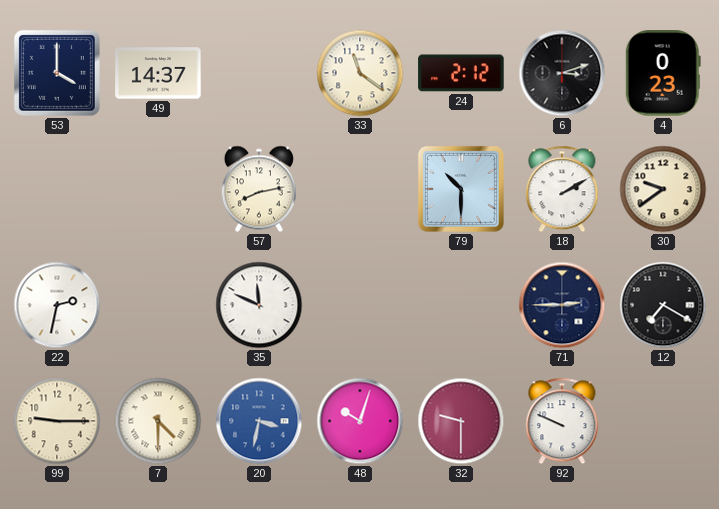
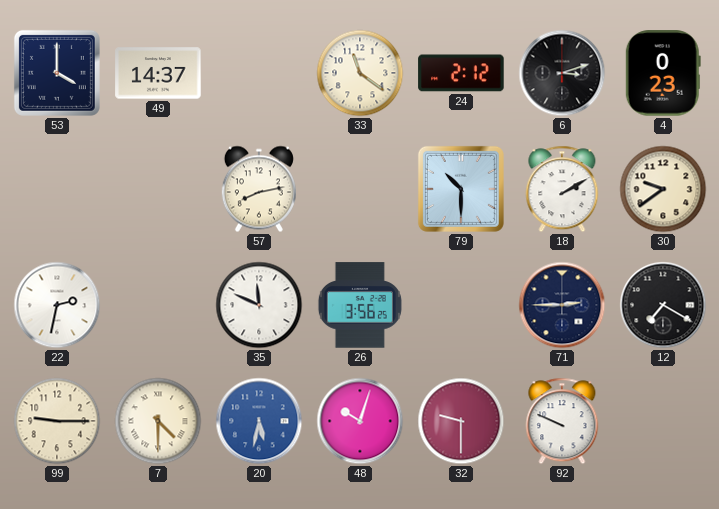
26: none -> 3:56
20: 3:32 -> 5:32
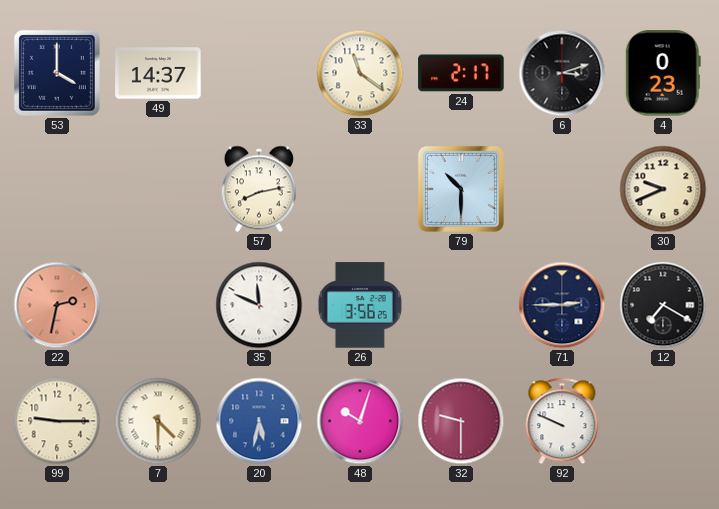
24: 2:12 -> 2:17
18: 2:10 -> none
30: 9:39 -> 9:41
22 dial: white -> salmon
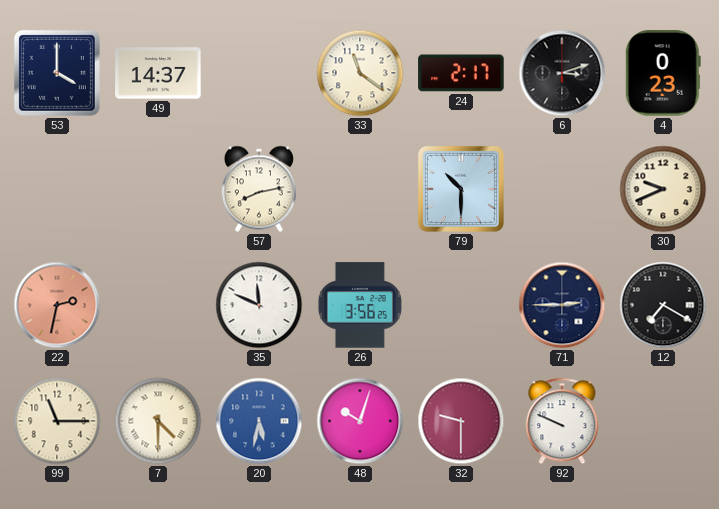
99: 9:15 -> 11:15
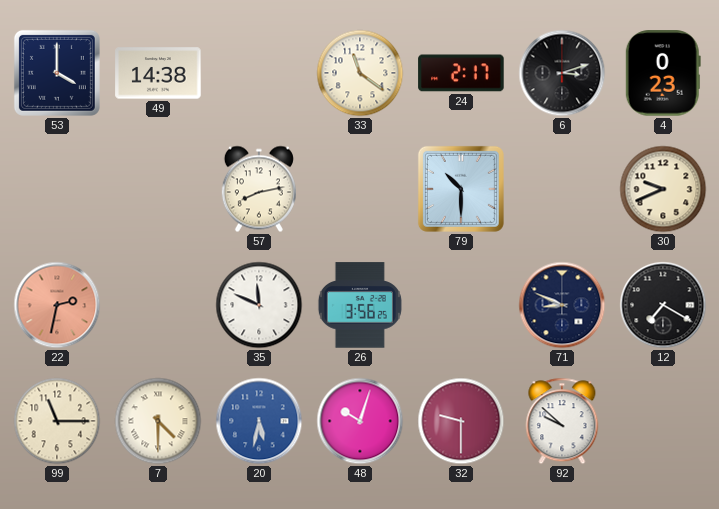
49: 14:37 -> 14:38
71: 2:45 -> 8:49
92: 9:49 -> 9:52
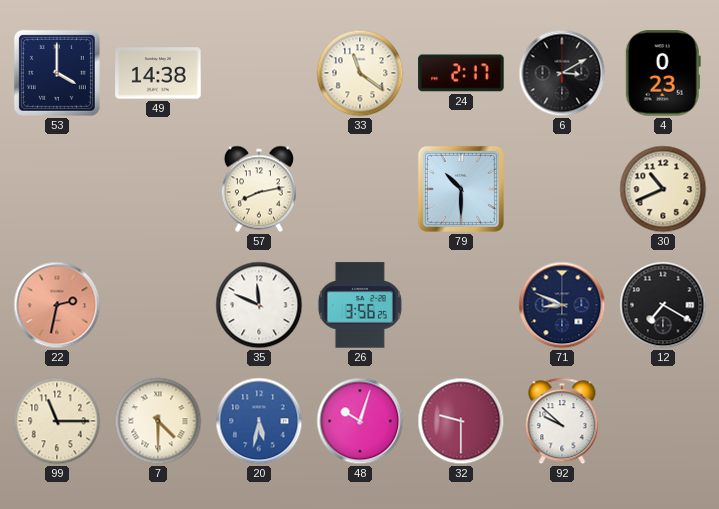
6: 3:12 -> 3:10
30: 9:41 -> 10:41
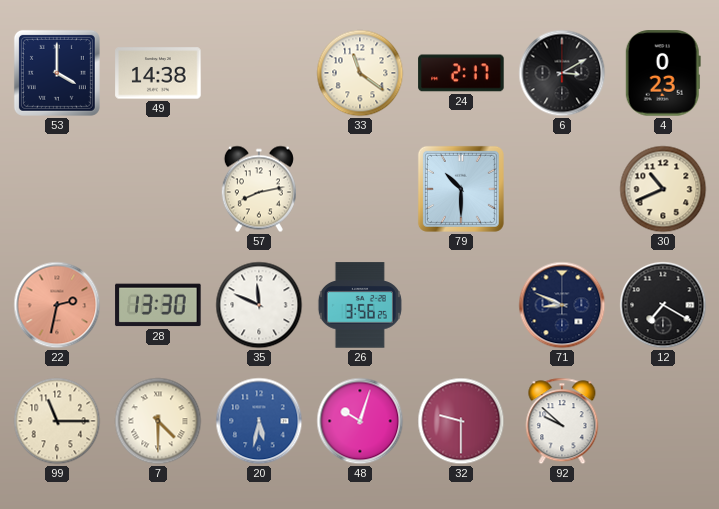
28: none -> 13:30
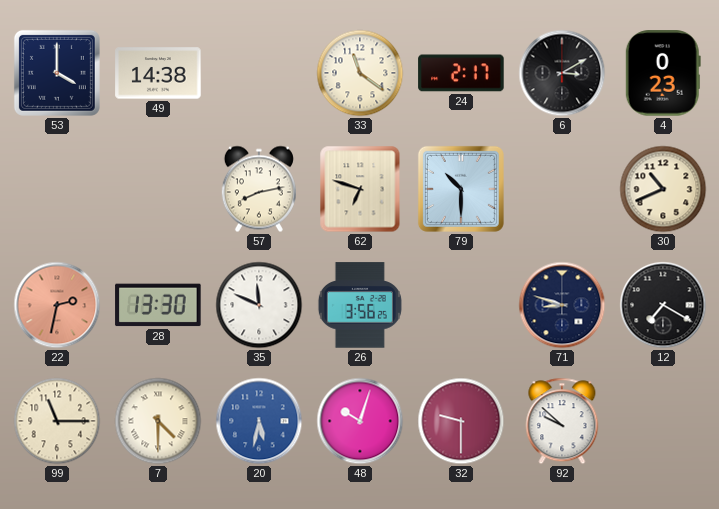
62: none -> 6:48
71: 8:49 -> 8:48
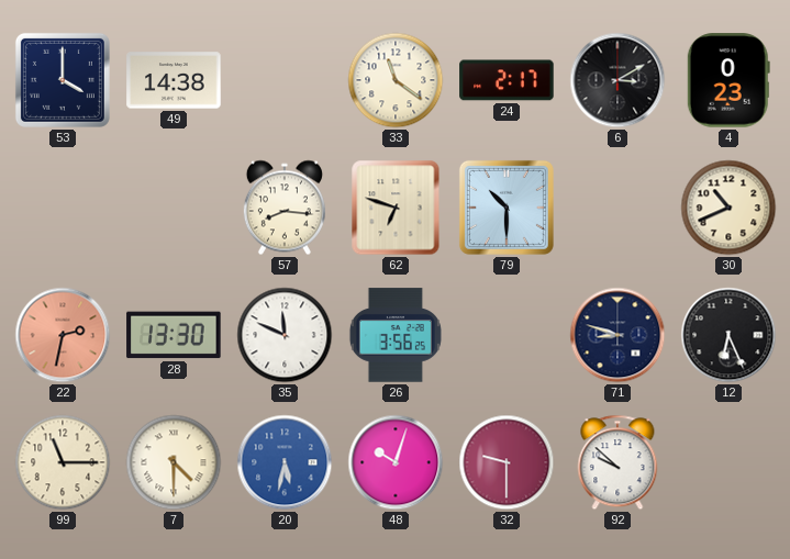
57: 8:13 -> 8:16
12: 7:20 -> 6:26
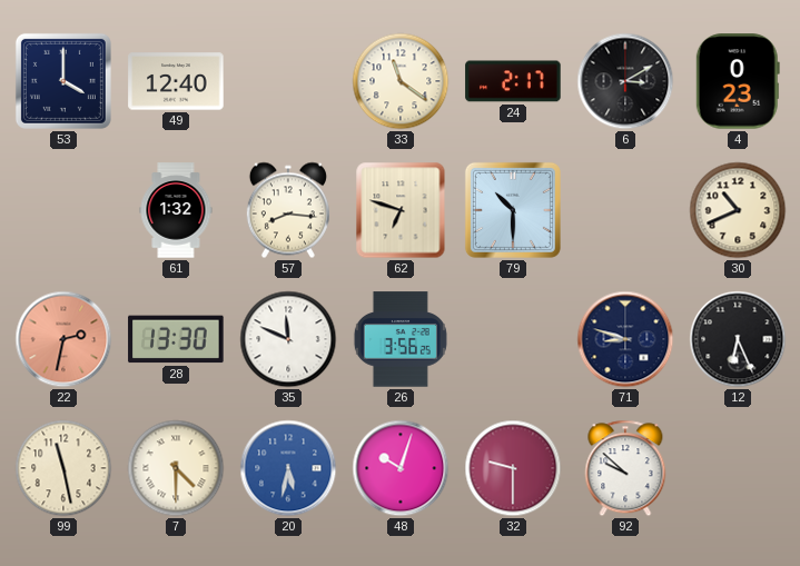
49: 14:38 -> 12:40
61: none -> 1:32
99: 11:15 -> 11:28
